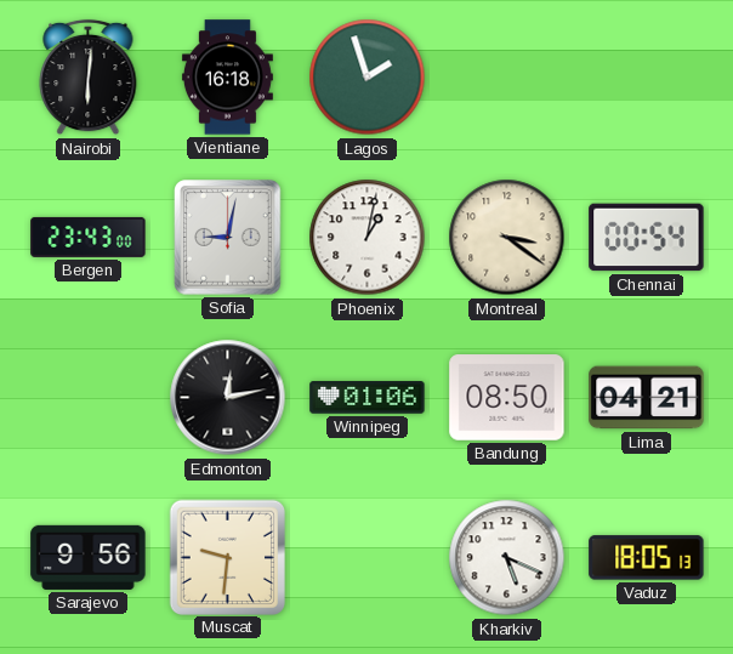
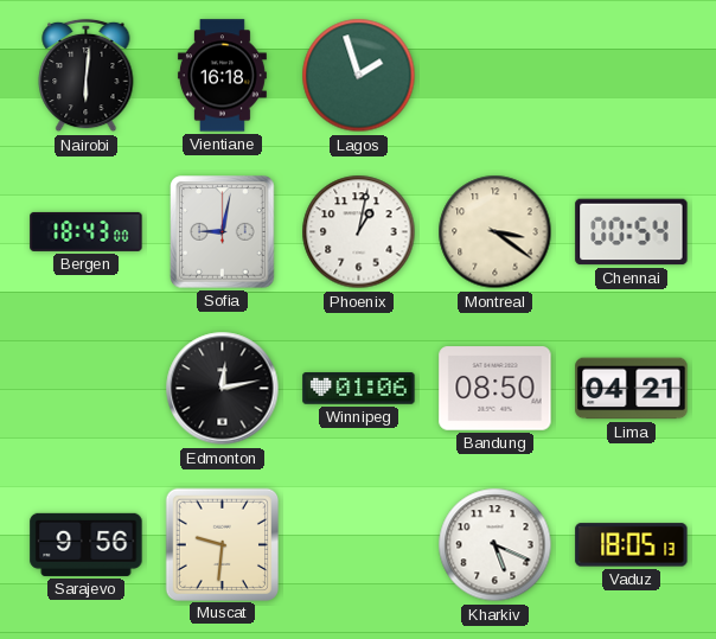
Bergen: 23:43 -> 18:43
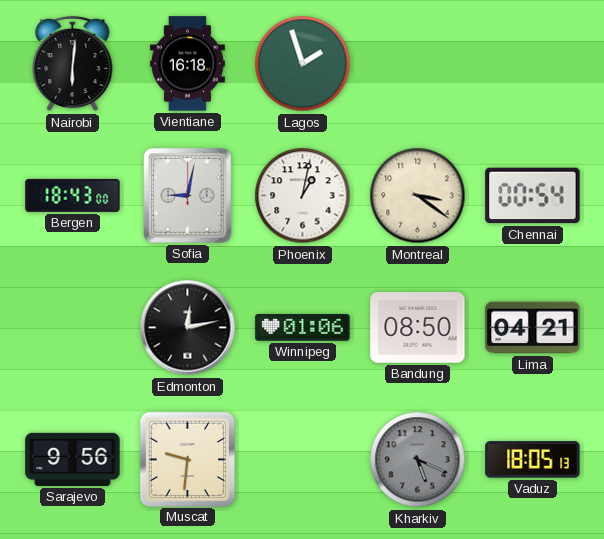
Kharkiv dial: white -> grey
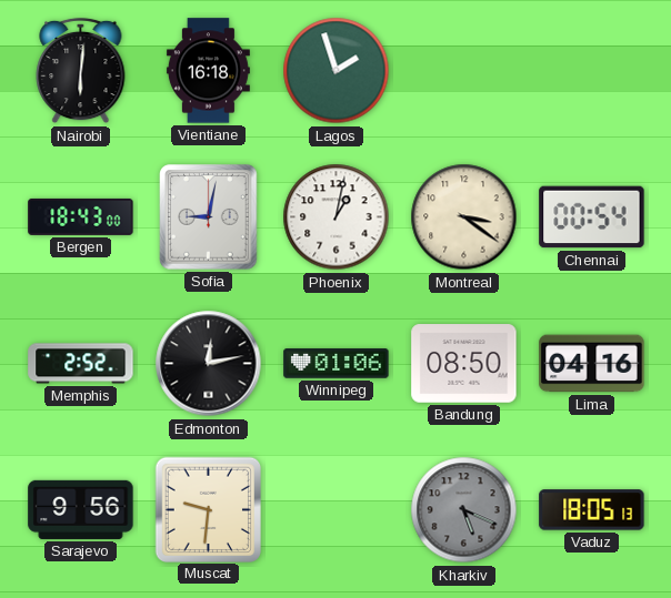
Memphis: none -> 2:52
Lima: 04:21 -> 04:16
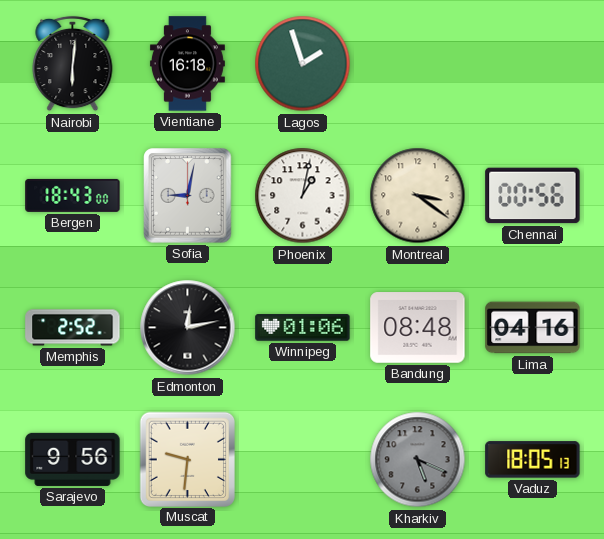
Chennai: 00:54 -> 00:56
Bandung: 08:50 -> 08:48
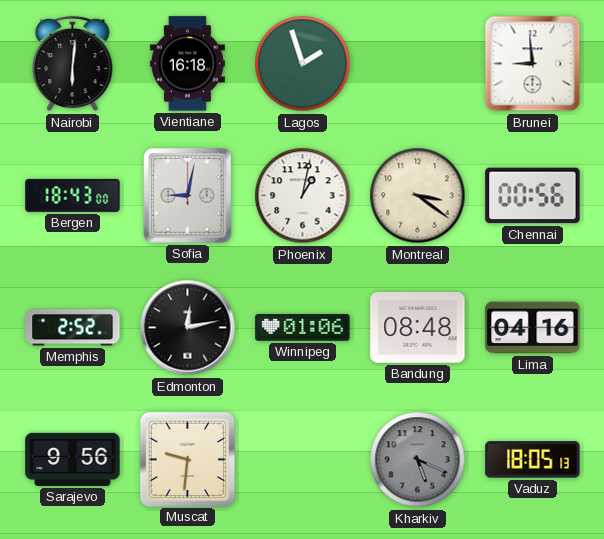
Brunei: none -> 8:59
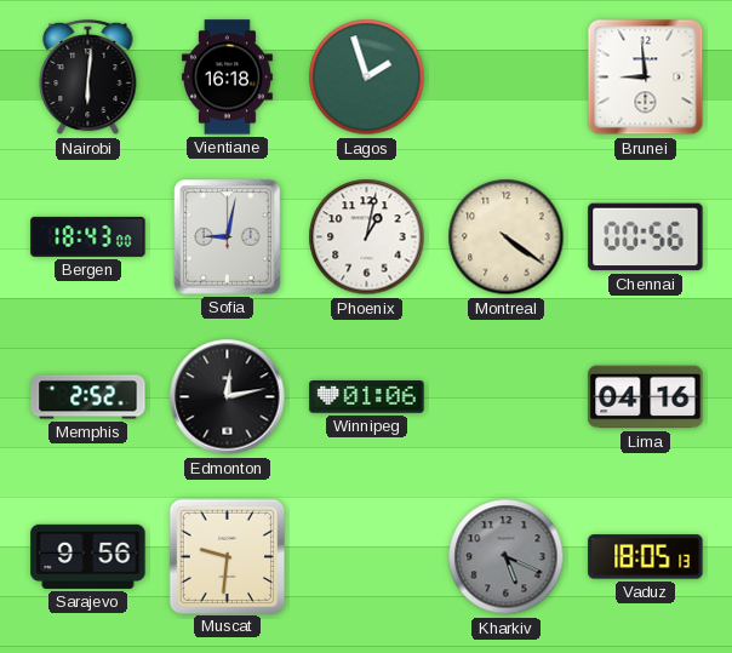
Montreal: 3:21 -> 4:21
Bandung: 08:48 -> none
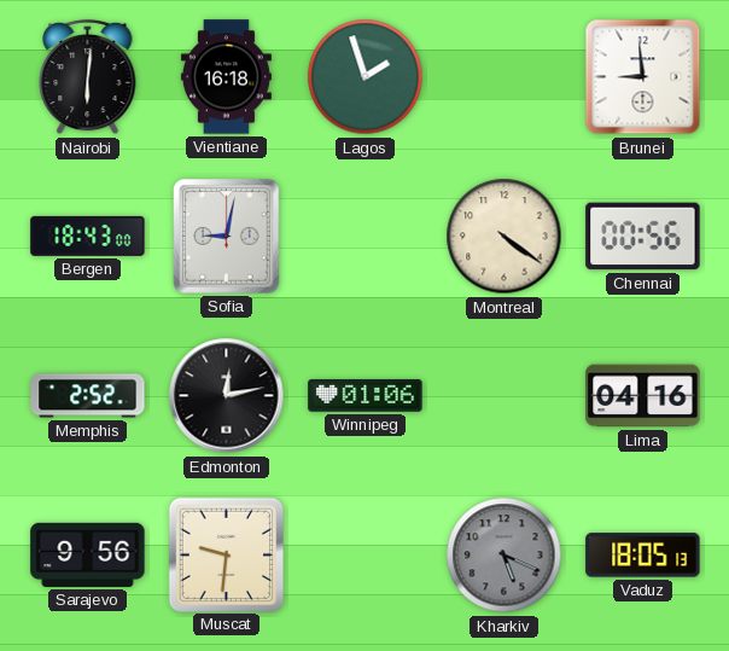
Phoenix: 1:02 -> none
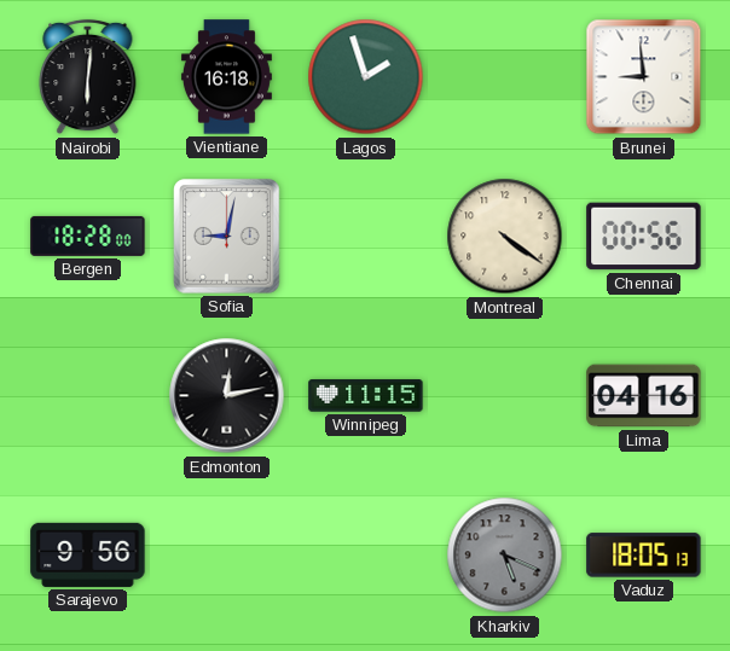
Bergen: 18:43 -> 18:28
Memphis: 2:52 -> none
Winnipeg: 01:06 -> 11:15
Muscat: 9:31 -> none
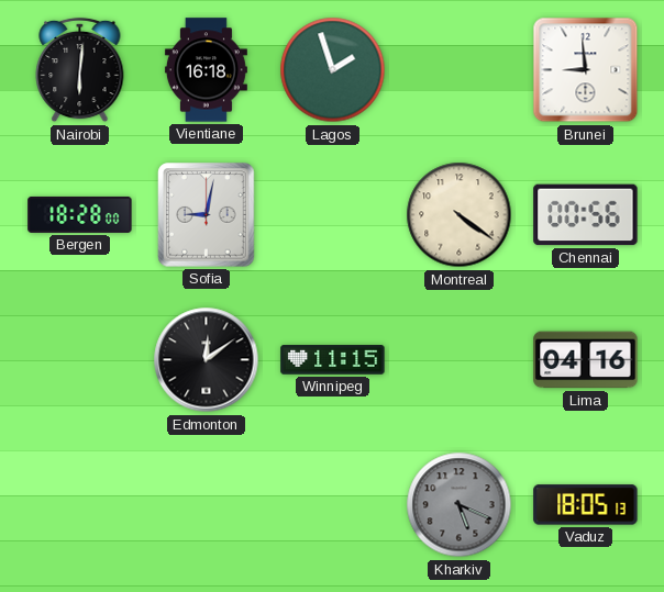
Edmonton: 12:13 -> 12:09
Sarajevo: 9:56 -> none
